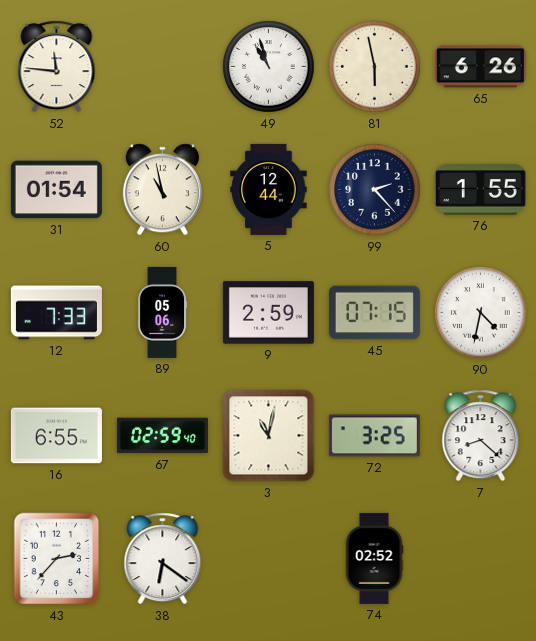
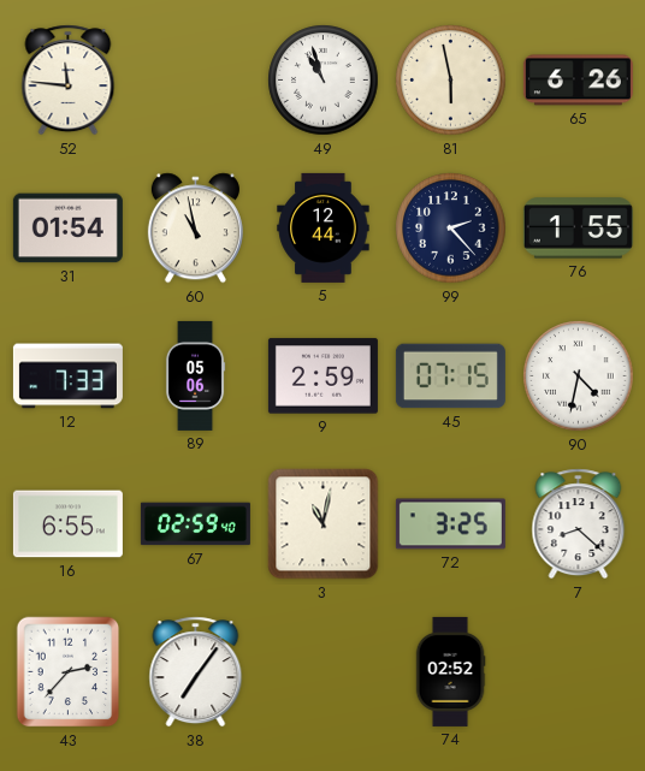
38: 6:21 -> 7:06
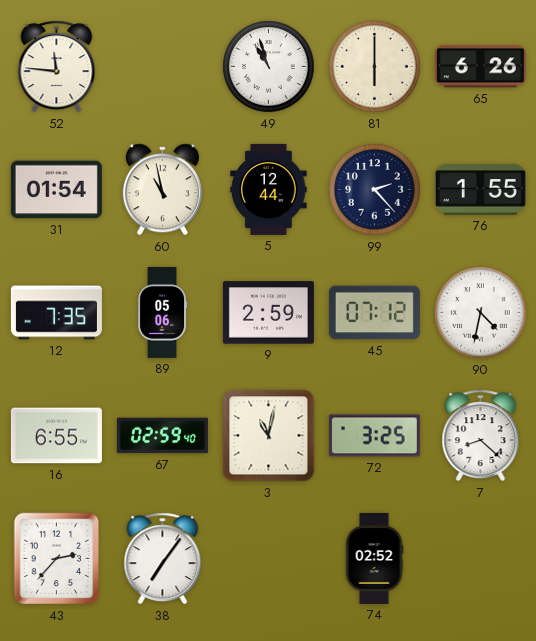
81: 5:58 -> 6:00
12: 7:33 -> 7:35
45: 07:15 -> 07:12
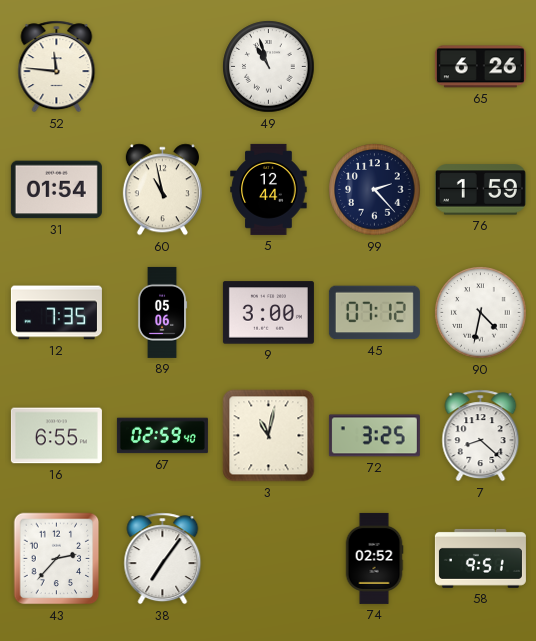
81: 6:00 -> none
76: 1:55 -> 1:59
9: 2:59 -> 3:00
58: none -> 9:51
